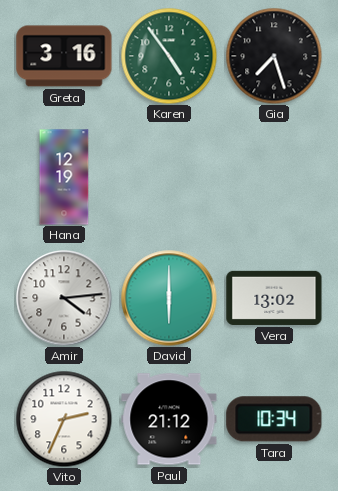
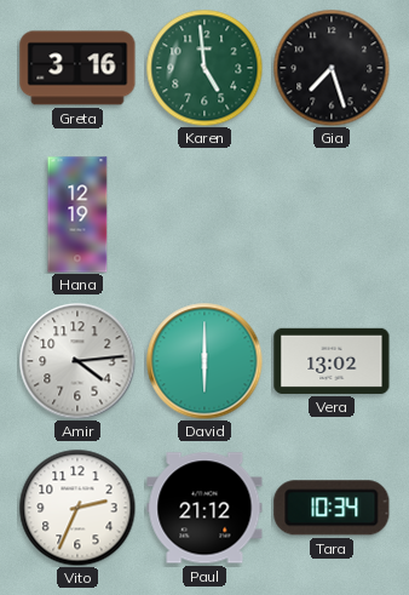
Karen: 4:54 -> 4:59
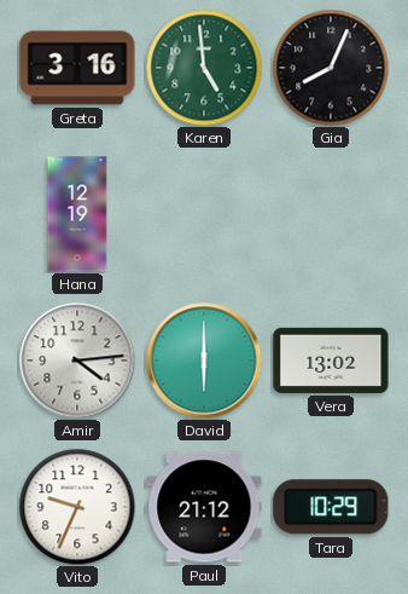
Gia: 7:27 -> 8:04
Vito: 2:34 -> 9:34
Tara: 10:34 -> 10:29
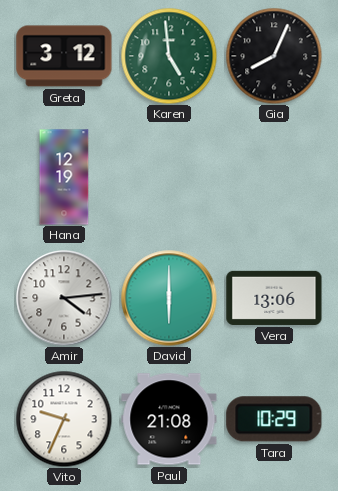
Greta: 3:16 -> 3:12
Vera: 13:02 -> 13:06
Paul: 21:12 -> 21:08
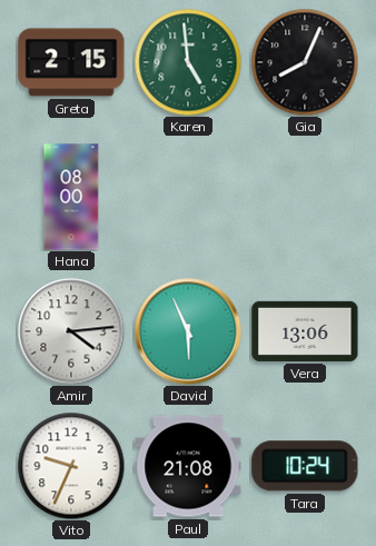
Greta: 3:12 -> 2:15
Hana: 12:19 -> 08:00
David: 6:00 -> 5:56
Tara: 10:29 -> 10:24
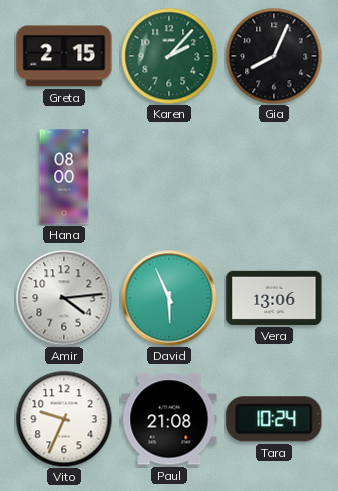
Karen: 4:59 -> 2:07
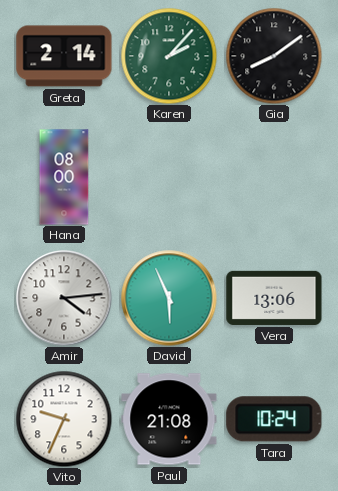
Greta: 2:15 -> 2:14
Gia: 8:04 -> 8:09
